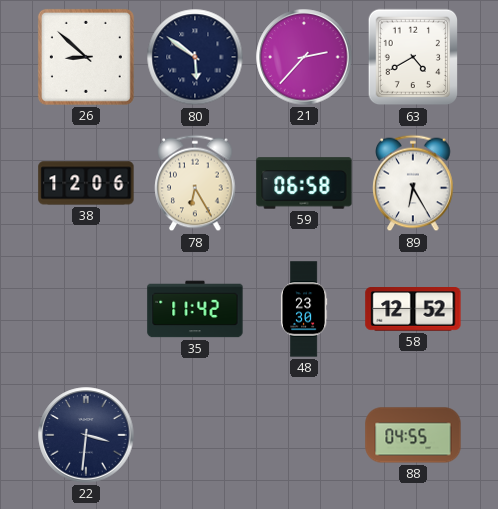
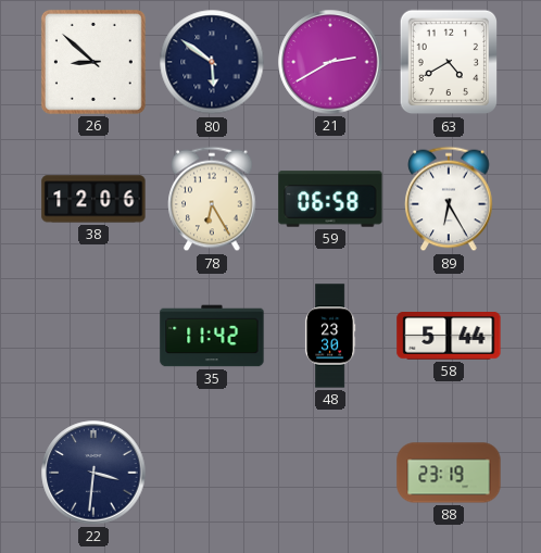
21: 2:37 -> 2:40
58: 12:52 -> 5:44
88: 04:55 -> 23:19
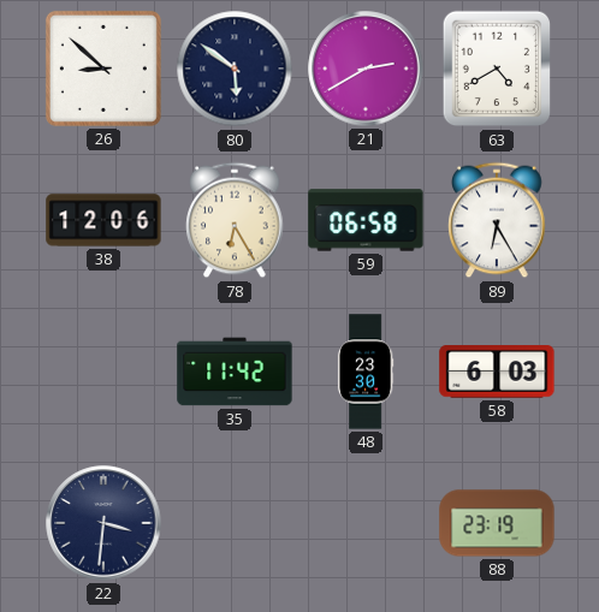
58: 5:44 -> 6:03
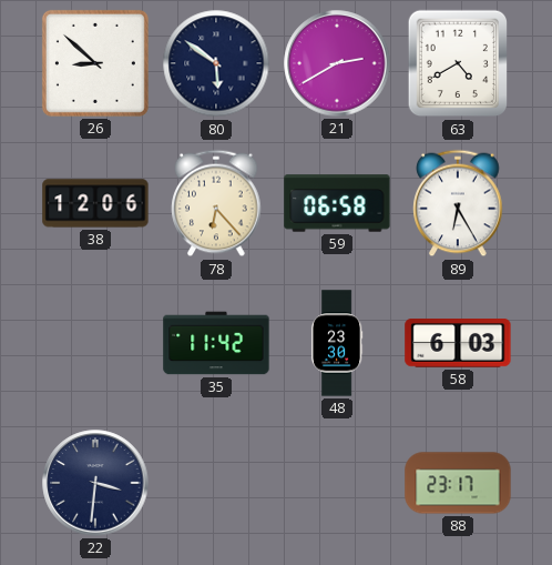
78: 6:25 -> 6:23
88: 23:19 -> 23:17
